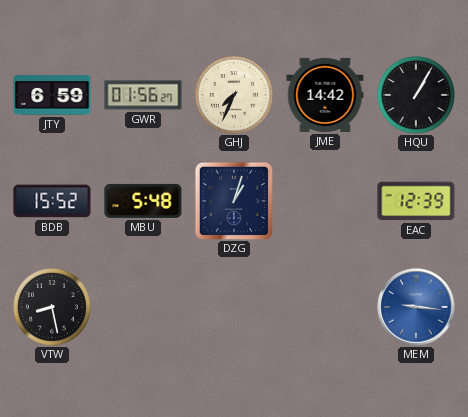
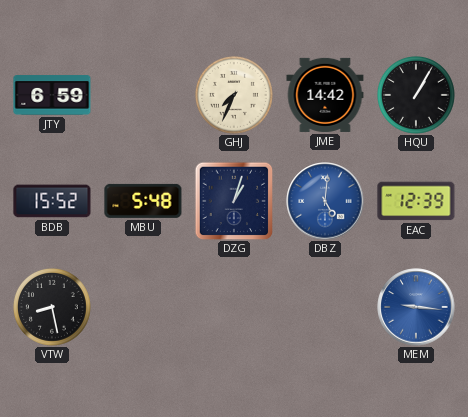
GWR: 01:56 -> none
DBZ: none -> 5:01
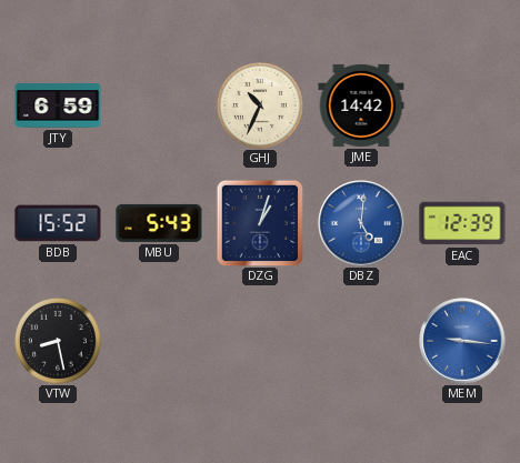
GHJ: 7:34 -> 10:34
HQU: 1:05 -> none
MBU: 5:48 -> 5:43
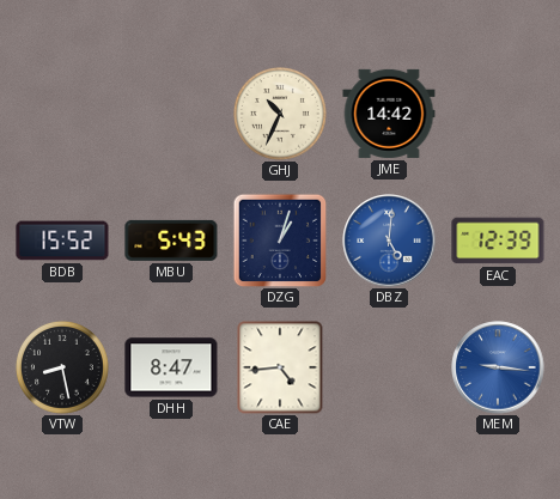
JTY: 6:59 -> none
DHH: none -> 8:47
CAE: none -> 4:44
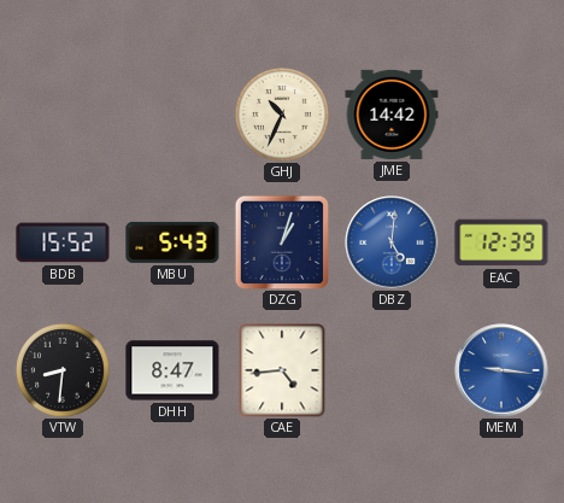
VTW: 8:28 -> 8:31
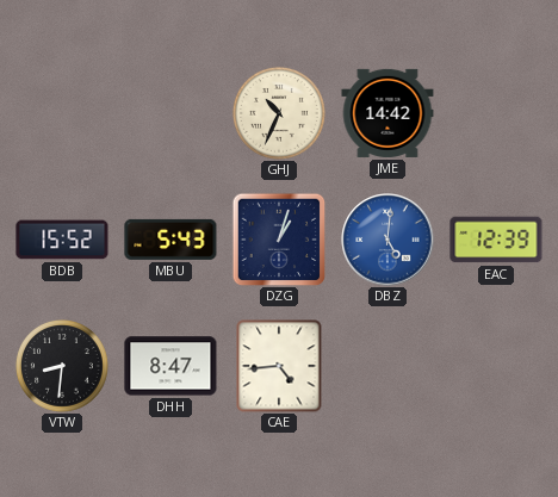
MEM: 9:16 -> none
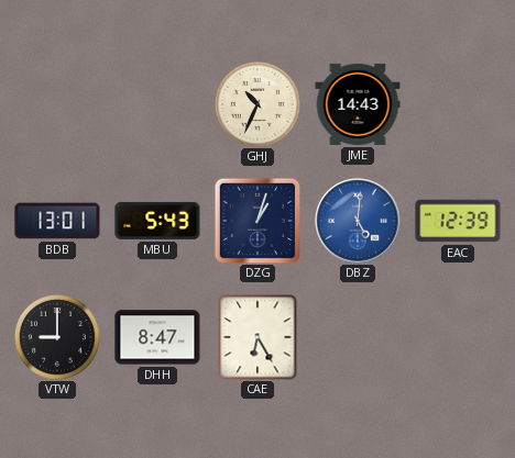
JME: 14:42 -> 14:43
BDB: 15:52 -> 13:01
VTW: 8:31 -> 9:00
CAE: 4:44 -> 6:25
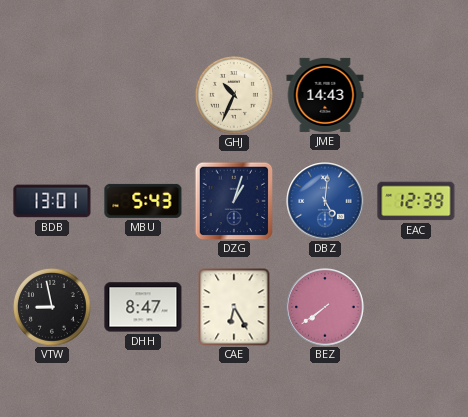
VTW: 9:00 -> 8:58
BEZ: none -> 7:39
